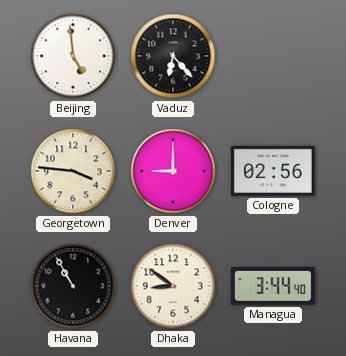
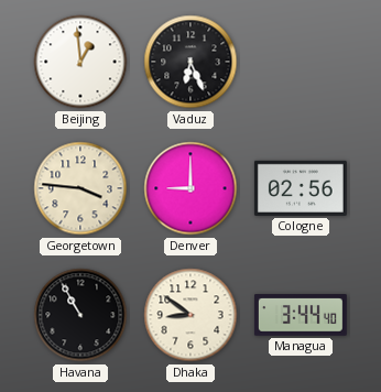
Beijing: 4:59 -> 12:59
Vaduz: 6:23 -> 6:26
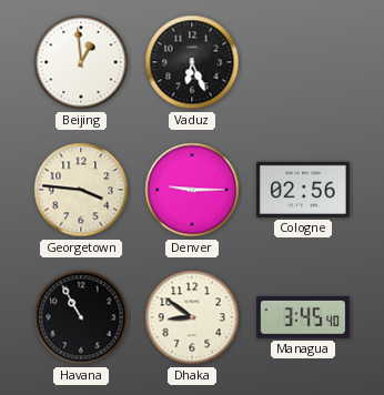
Denver: 9:00 -> 9:15
Managua: 3:44 -> 3:45
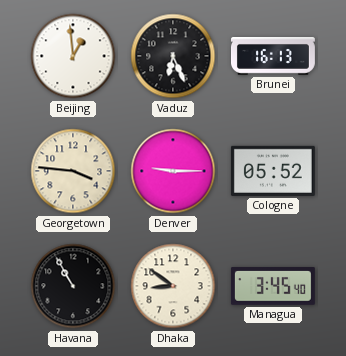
Brunei: none -> 16:13
Cologne: 02:56 -> 05:52
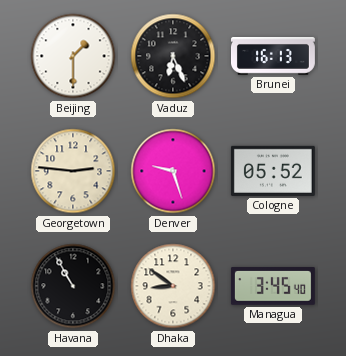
Beijing: 12:59 -> 1:30
Georgetown: 3:46 -> 2:46
Denver: 9:15 -> 9:27
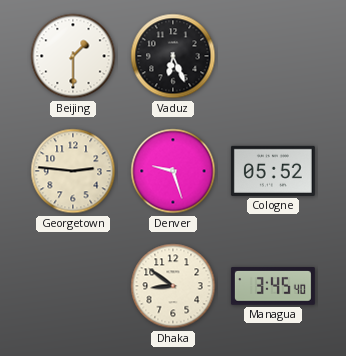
Brunei: 16:13 -> none
Havana: 10:55 -> none
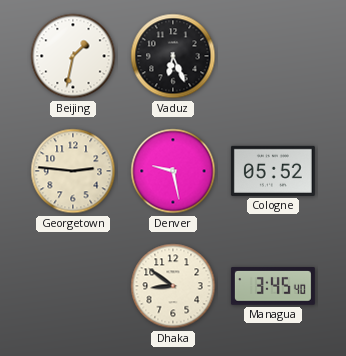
Beijing: 1:30 -> 1:32
Denver: 9:27 -> 9:28
